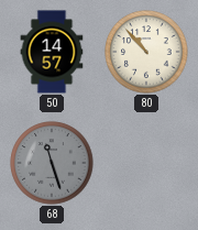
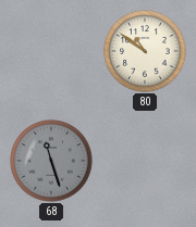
50: 14:57 -> none
80: 10:53 -> 10:51
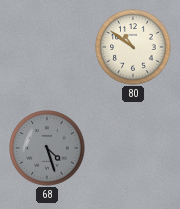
68: 11:27 -> 4:27
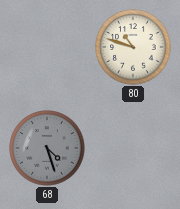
80: 10:51 -> 10:48
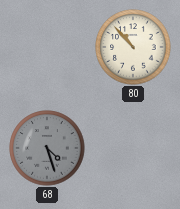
80: 10:48 -> 10:53
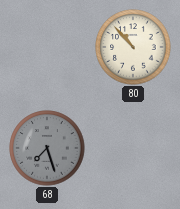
68: 4:27 -> 7:27
